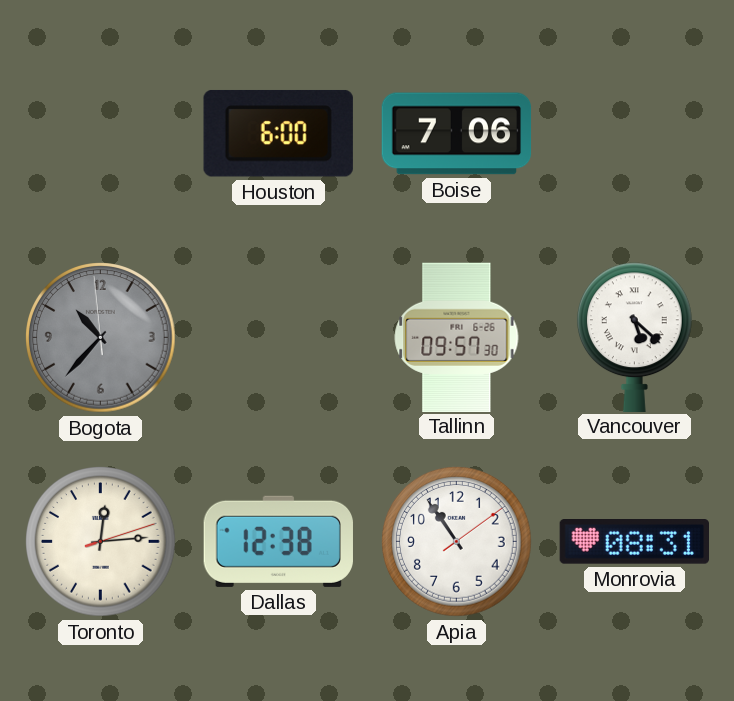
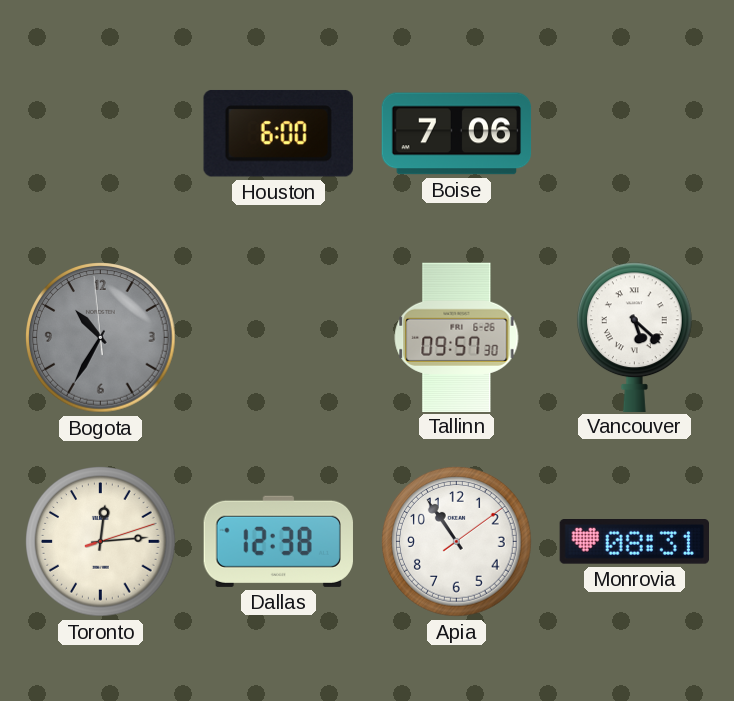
Bogota: 10:36 -> 10:34
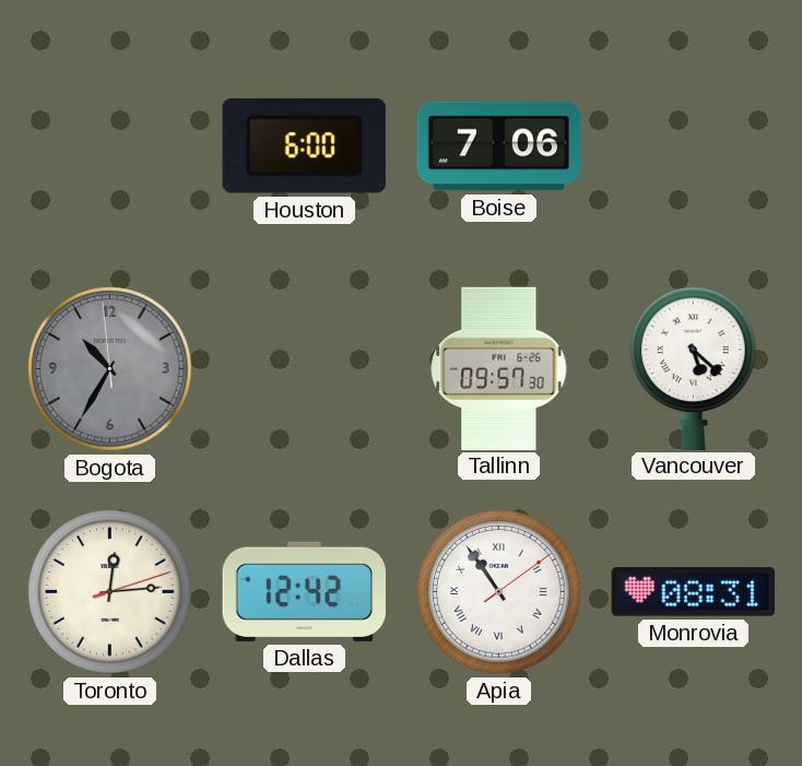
Dallas: 12:38 -> 12:42
Apia numerals: Arabic -> Roman
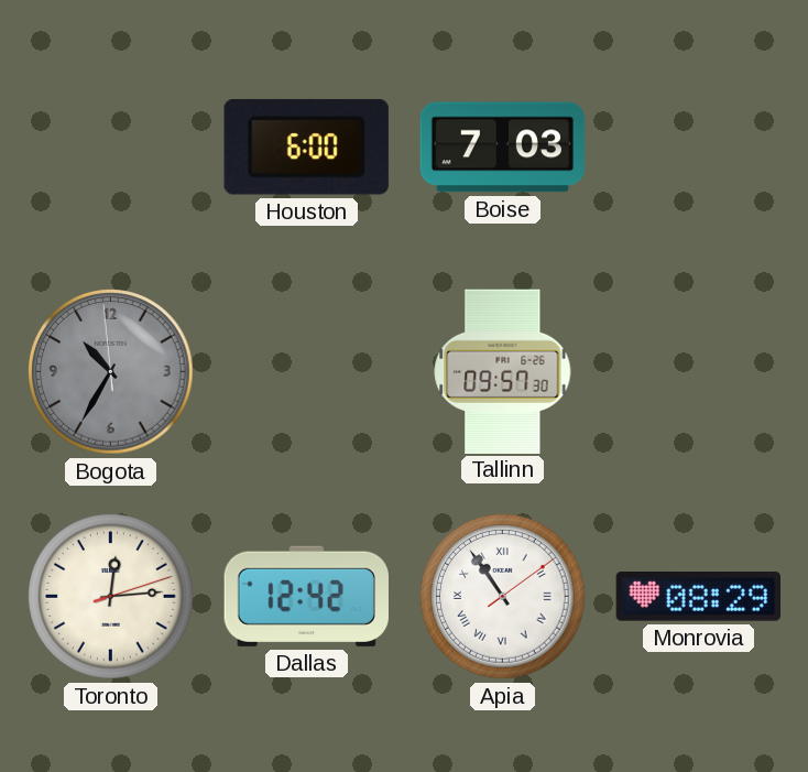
Boise: 7:06 -> 7:03
Vancouver: 5:22 -> none
Monrovia: 08:31 -> 08:29
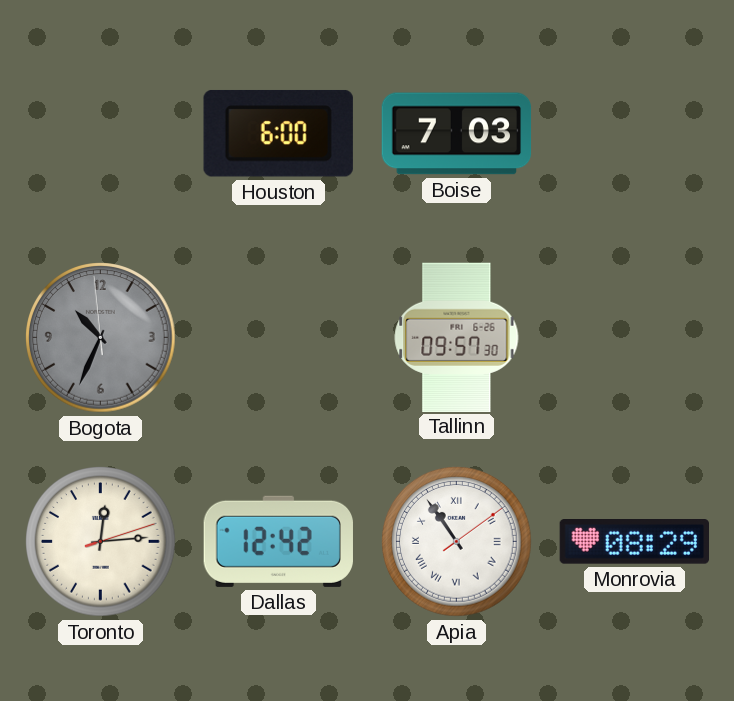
Bogota: 10:34 -> 10:33
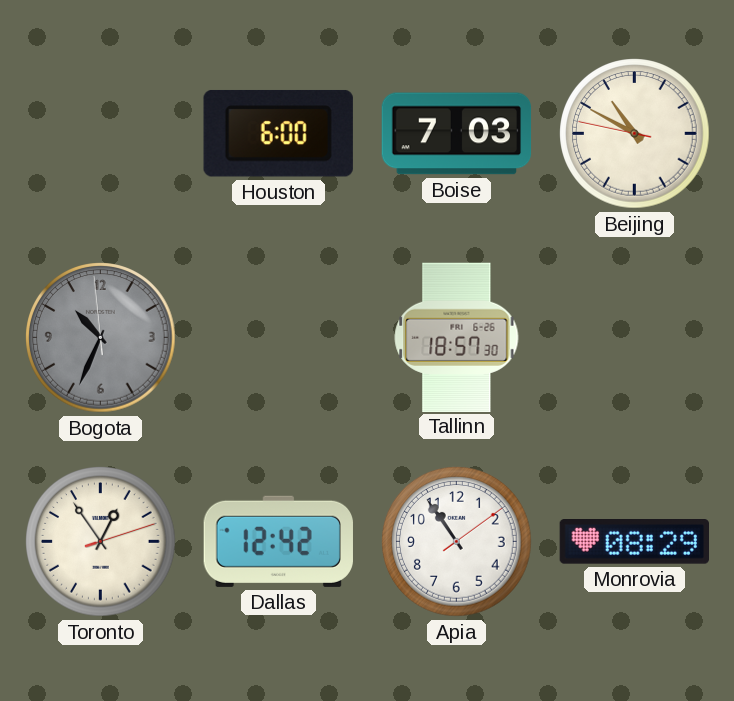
Beijing: none -> 10:49
Tallinn: 09:57 -> 18:57
Toronto: 12:14 -> 12:54
Apia numerals: Roman -> Arabic
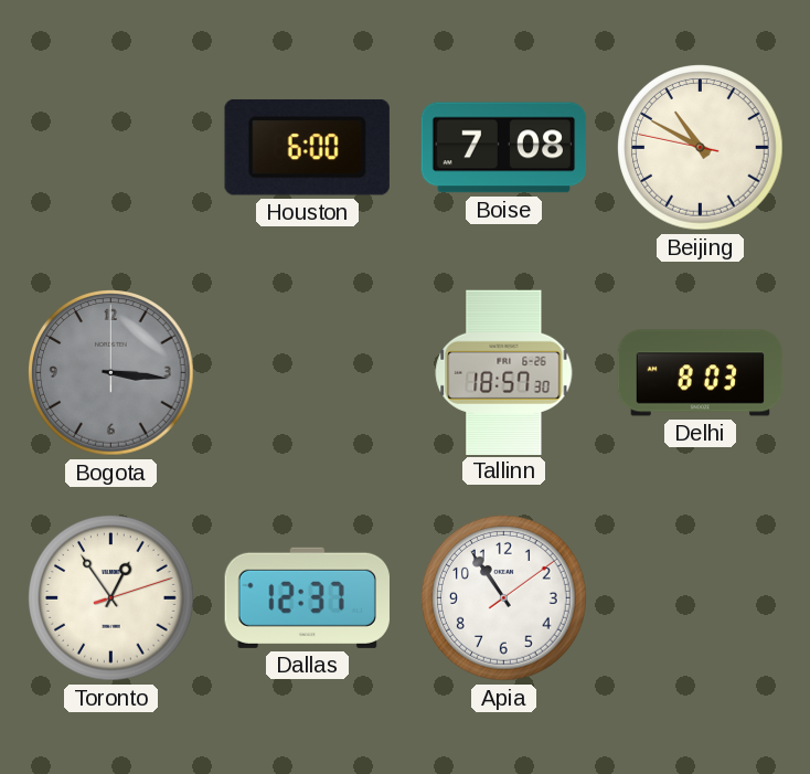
Boise: 7:03 -> 7:08
Bogota: 10:33 -> 3:16
Delhi: none -> 8:03
Dallas: 12:42 -> 12:37
Monrovia: 08:29 -> none
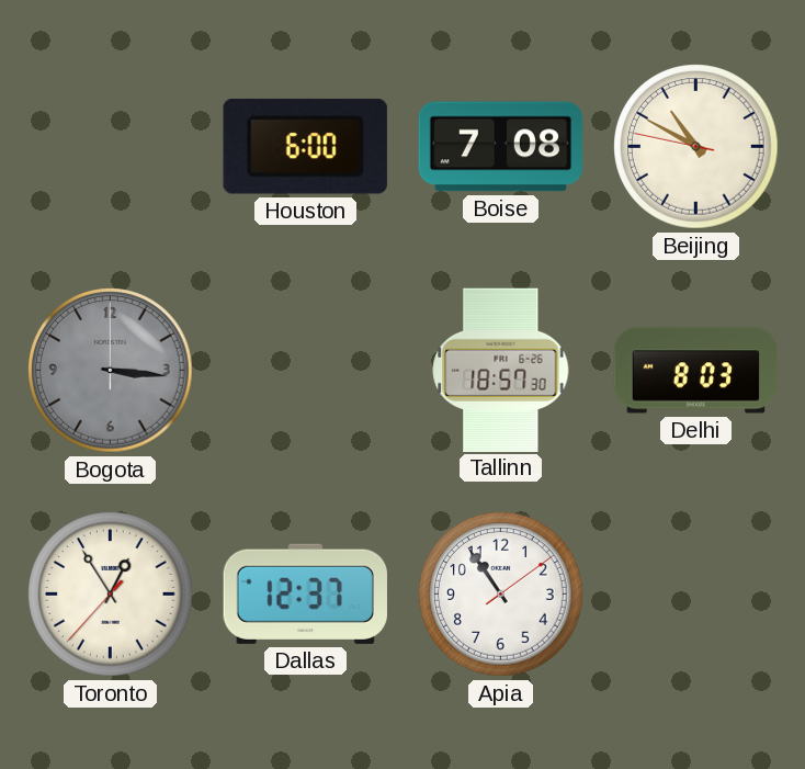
Toronto: 12:54:12 -> 12:54:37
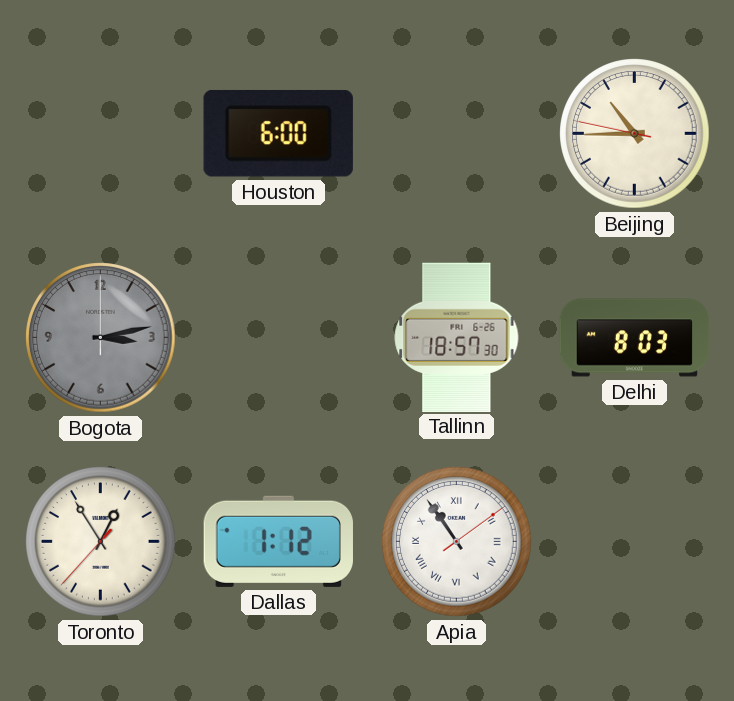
Boise: 7:08 -> none
Beijing: 10:49 -> 10:44
Bogota: 3:16 -> 3:13
Dallas: 12:37 -> 1:12
Apia numerals: Arabic -> Roman
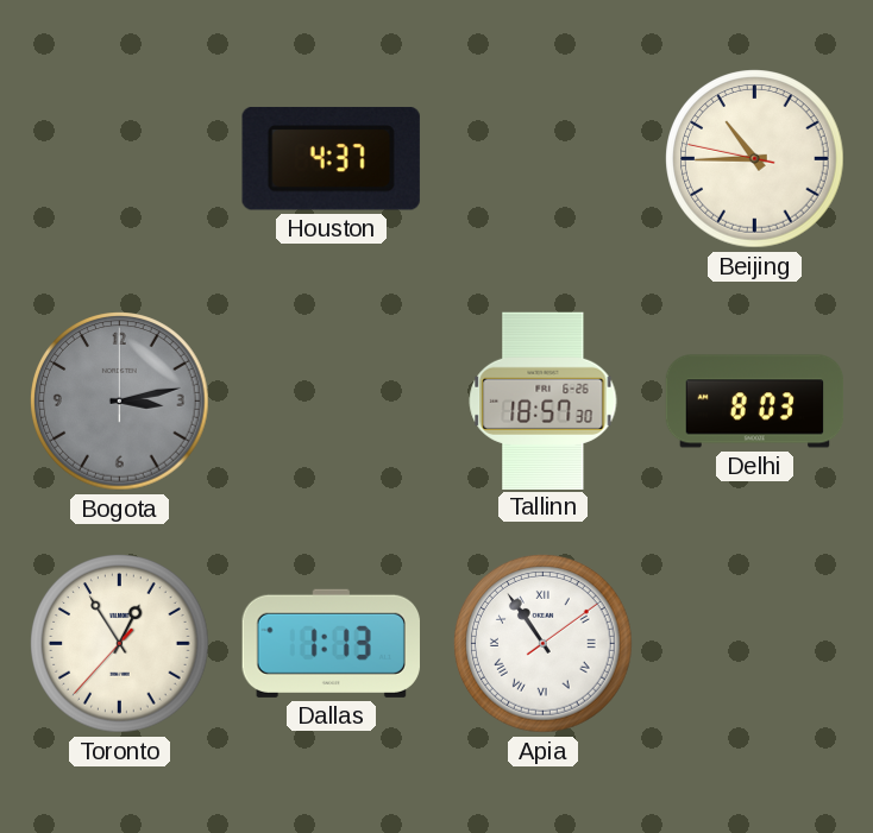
Houston: 6:00 -> 4:37
Dallas: 1:12 -> 1:13
